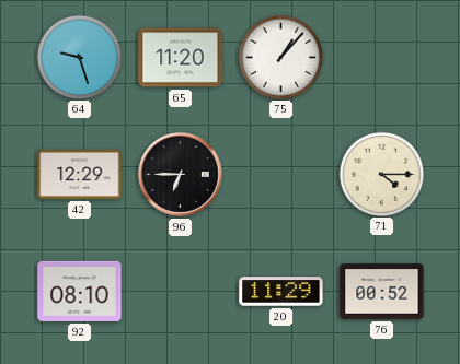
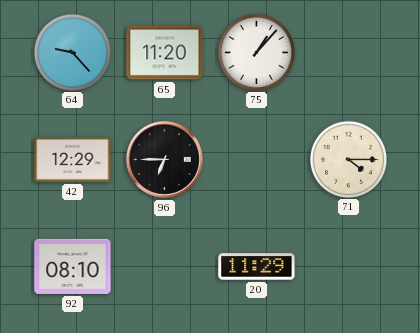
64: 9:27 -> 9:23
76: 00:52 -> none
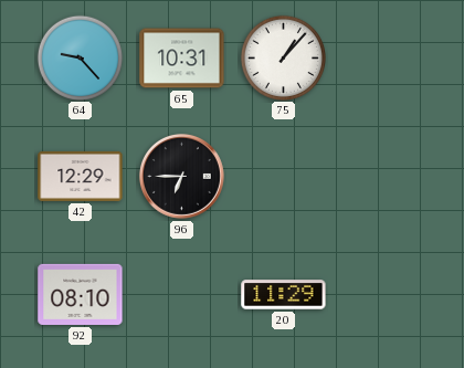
65: 11:20 -> 10:31
71: 4:15 -> none
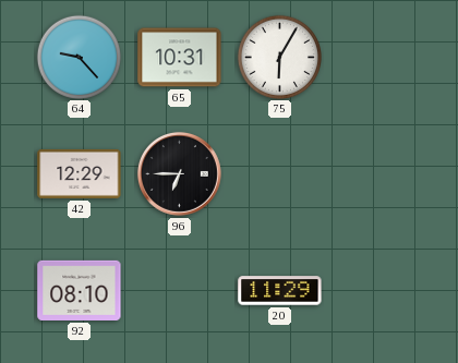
75: 1:07 -> 6:05
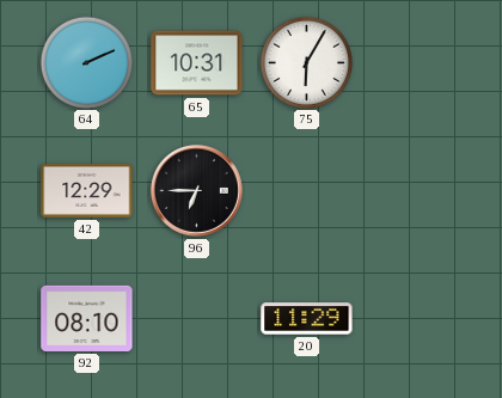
64: 9:23 -> 2:11
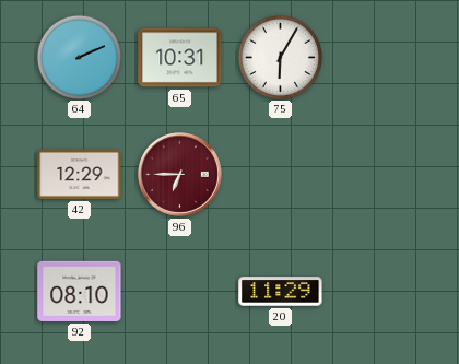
96 dial: black -> burgundy
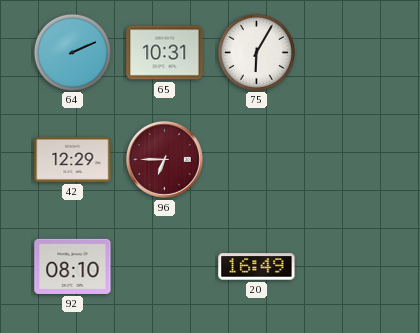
20: 11:29 -> 16:49
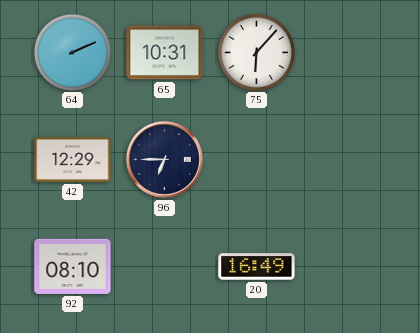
75: 6:05 -> 6:07
96 dial: burgundy -> navy
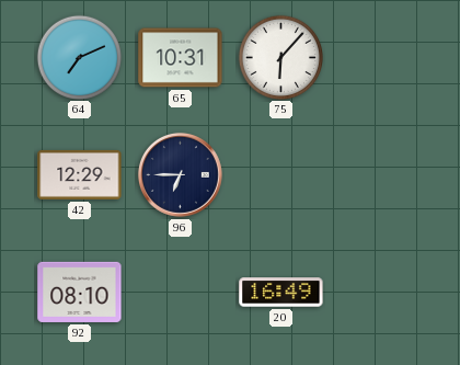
64: 2:11 -> 7:11
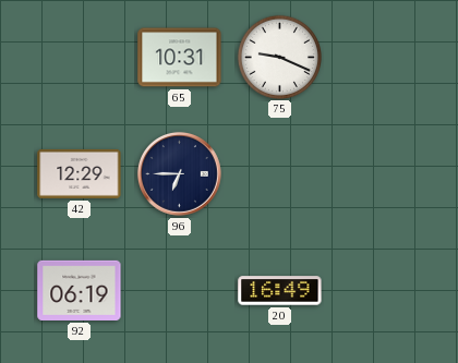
64: 7:11 -> none
75: 6:07 -> 9:19
92: 08:10 -> 06:19
